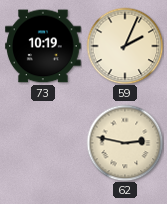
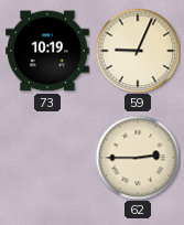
59: 2:04 -> 9:04
62: 2:47 -> 2:45
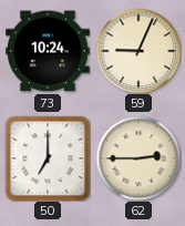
73: 10:19 -> 10:24
50: none -> 7:00
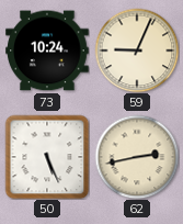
50: 7:00 -> 5:26
62: 2:45 -> 2:43
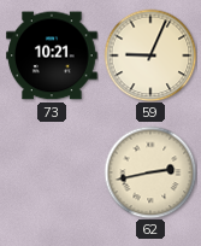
73: 10:24 -> 10:21
50: 5:26 -> none
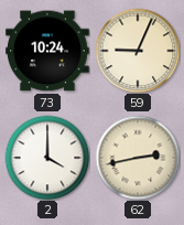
73: 10:21 -> 10:24
2: none -> 4:00
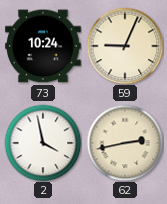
2: 4:00 -> 3:58
